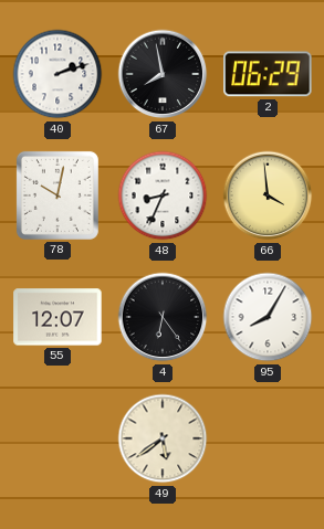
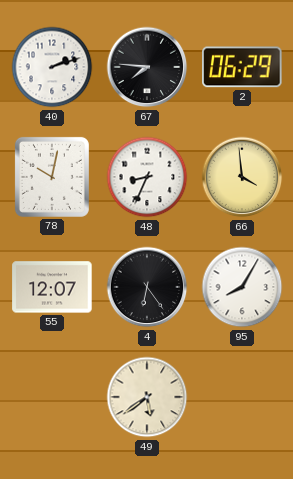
67: 7:58 -> 7:46
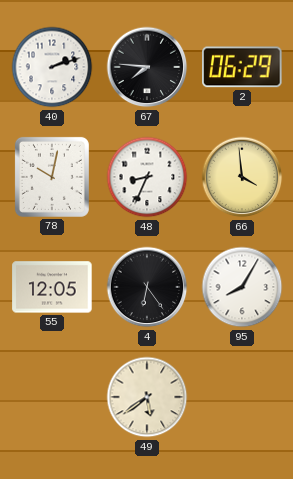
55: 12:07 -> 12:05
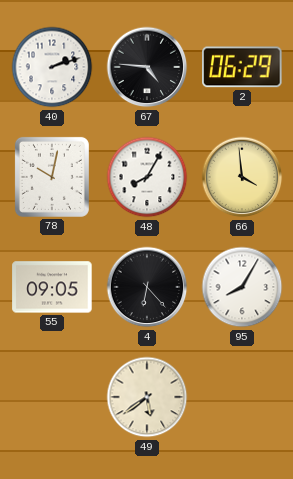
67: 7:46 -> 4:46
48: 8:34 -> 8:05
55: 12:05 -> 09:05
4: 6:24 -> 6:23
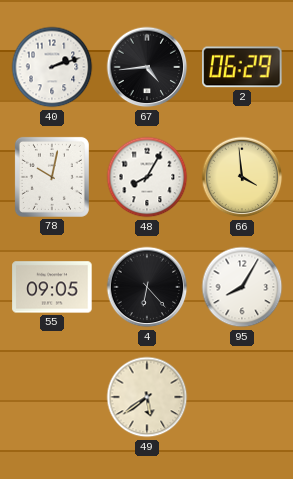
67: 4:46 -> 4:44
